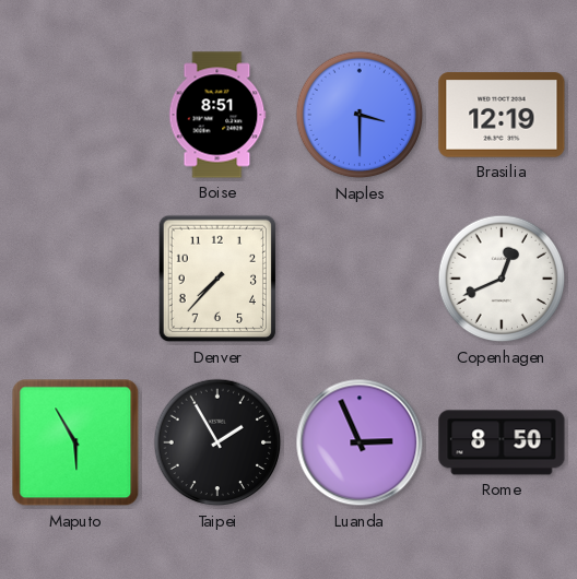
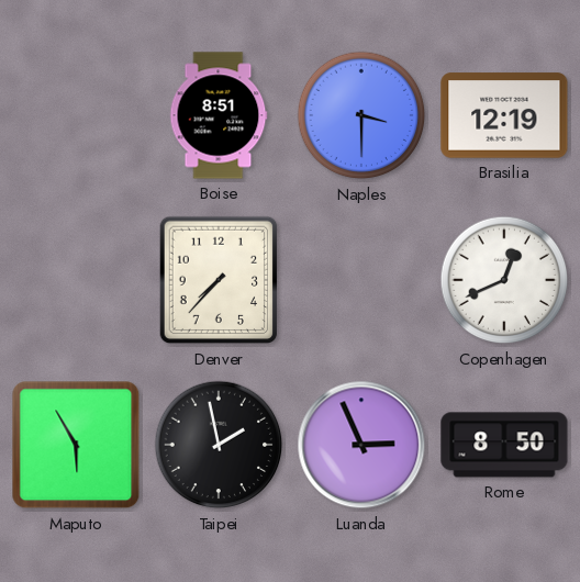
Taipei: 1:55 -> 1:58
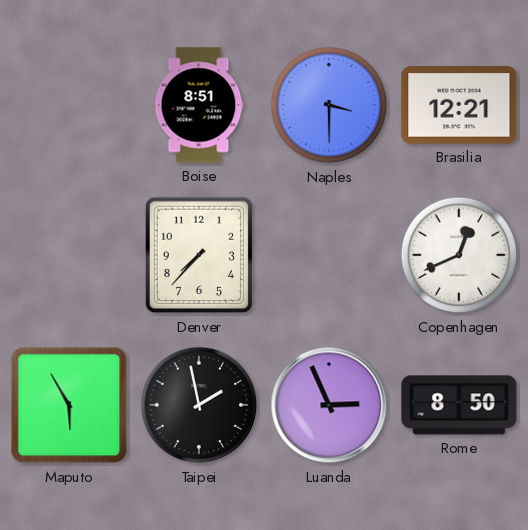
Brasilia: 12:19 -> 12:21
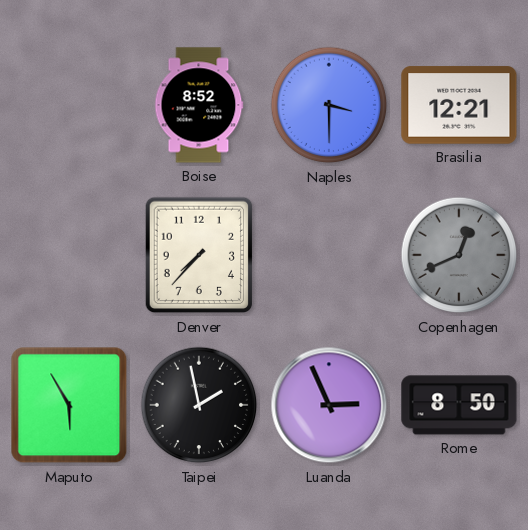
Boise: 8:51 -> 8:52
Copenhagen dial: white -> grey
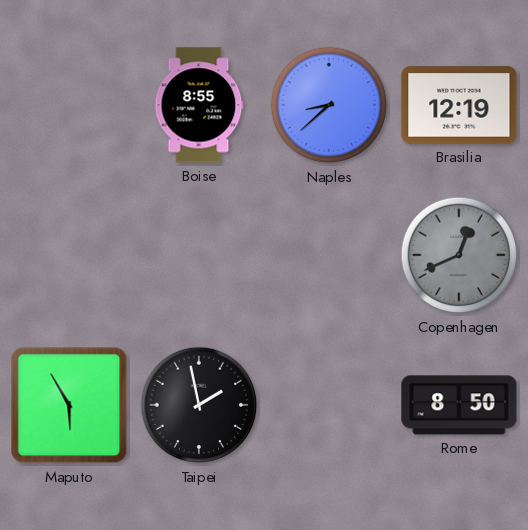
Boise: 8:52 -> 8:55
Naples: 3:30 -> 8:38
Brasilia: 12:21 -> 12:19
Denver: 7:37 -> none
Luanda: 2:56 -> none
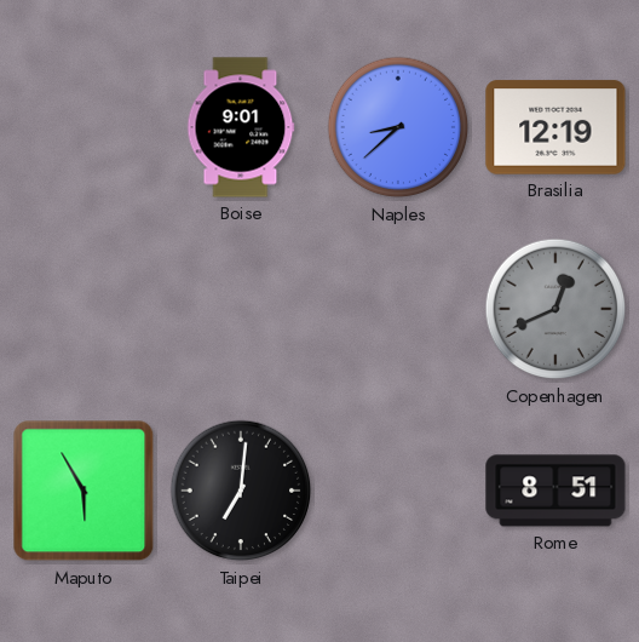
Boise: 8:55 -> 9:01
Taipei: 1:58 -> 7:01
Rome: 8:50 -> 8:51
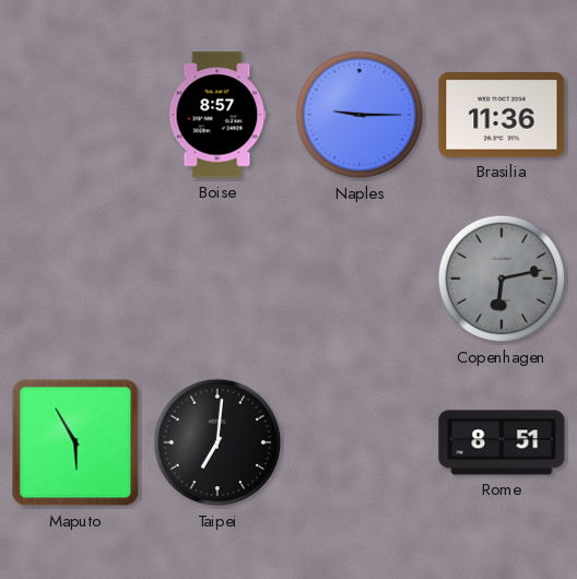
Boise: 9:01 -> 8:57
Naples: 8:38 -> 9:15
Brasilia: 12:19 -> 11:36
Copenhagen: 12:41 -> 6:13
